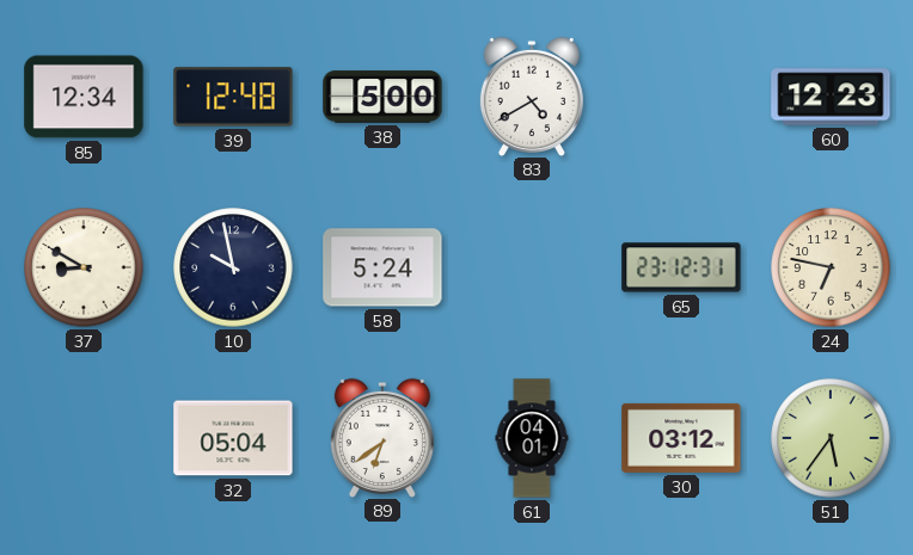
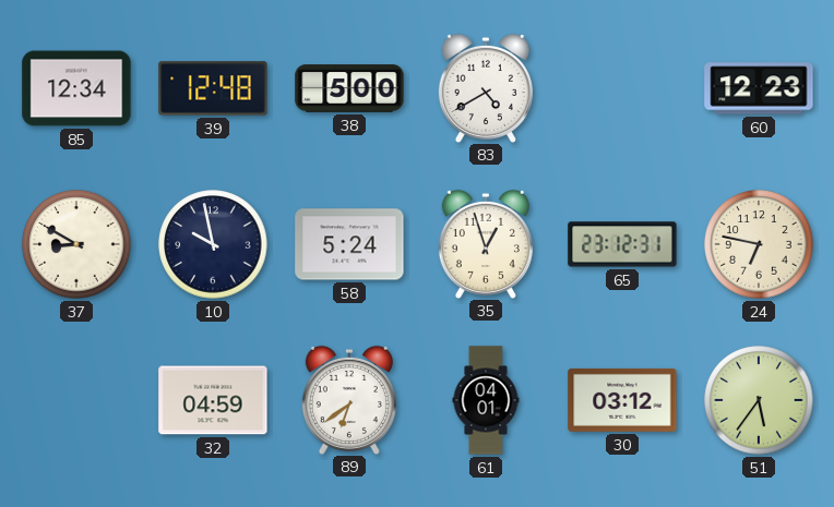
35: none -> 12:57
32: 05:04 -> 04:59
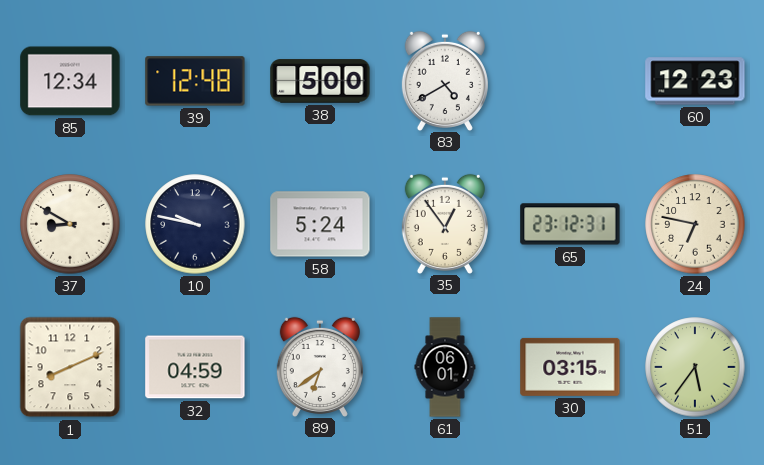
10: 9:58 -> 9:47
35: 12:57 -> 12:54
1: none -> 8:11
61: 04:01 -> 06:01
30: 03:12 -> 03:15
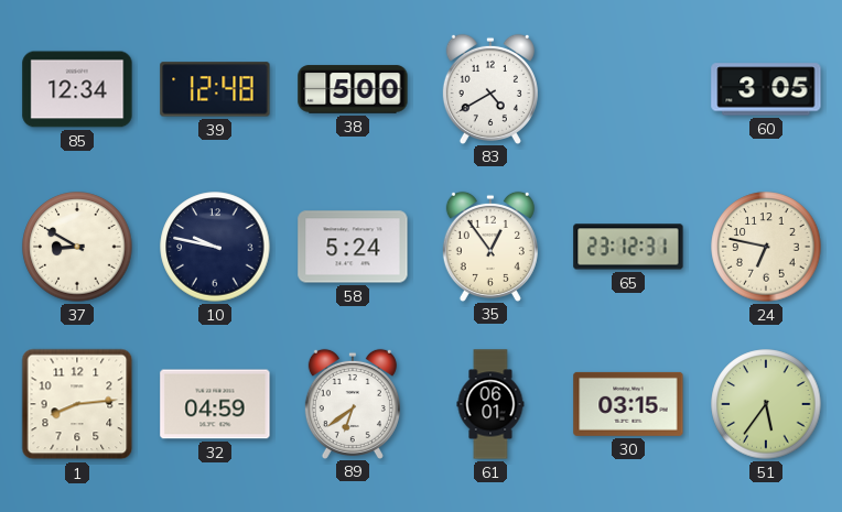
60: 12:23 -> 3:05
1: 8:11 -> 8:14
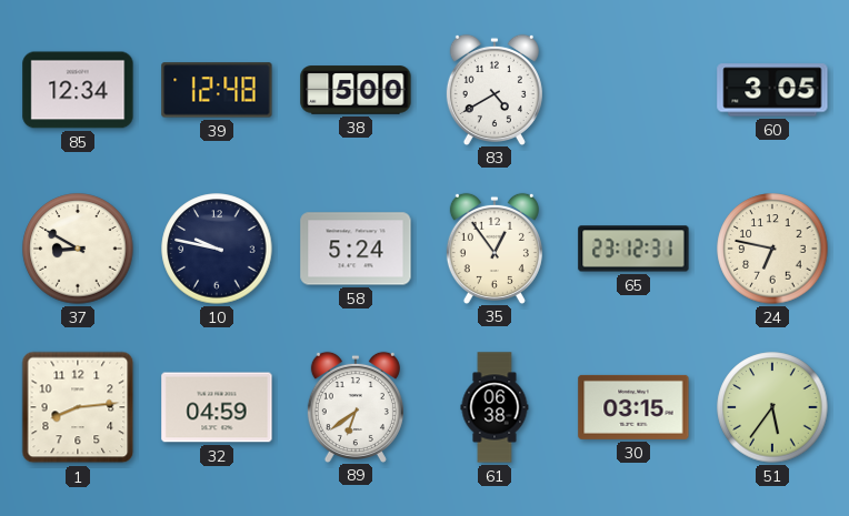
61: 06:01 -> 06:38
